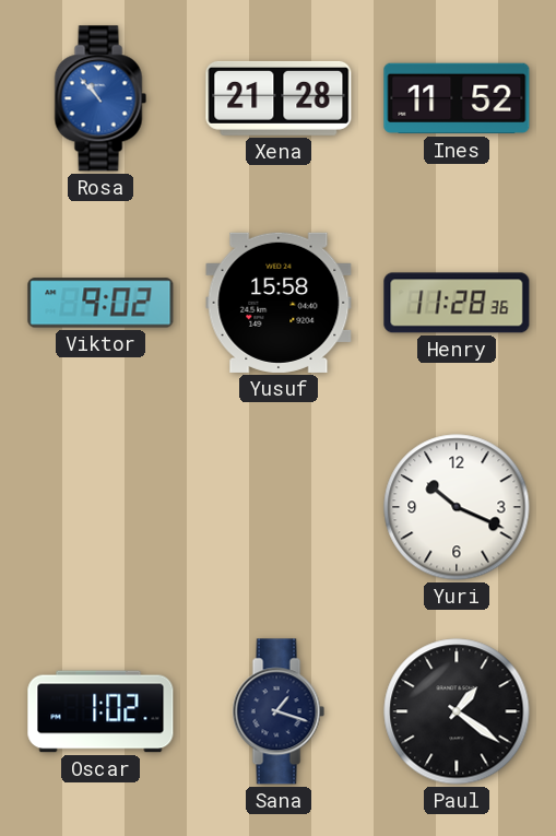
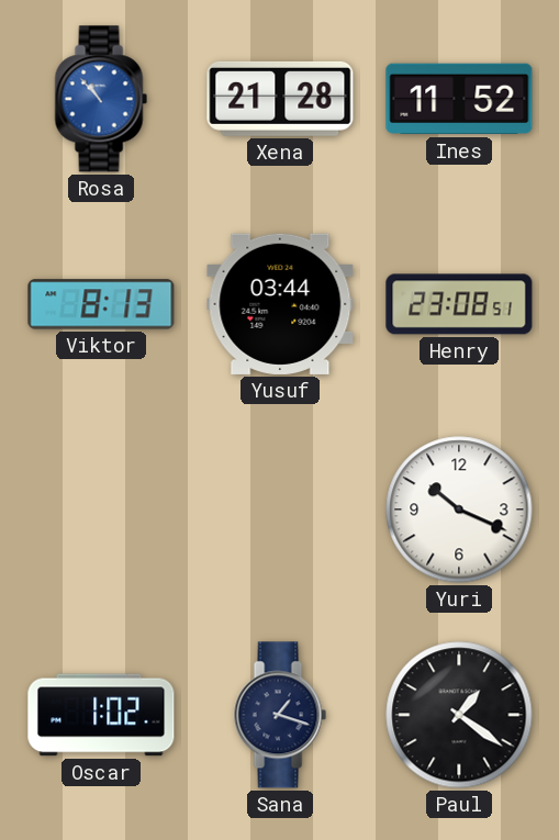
Viktor: 9:02 -> 8:13
Yusuf: 15:58 -> 03:44
Henry: 11:28 -> 23:08
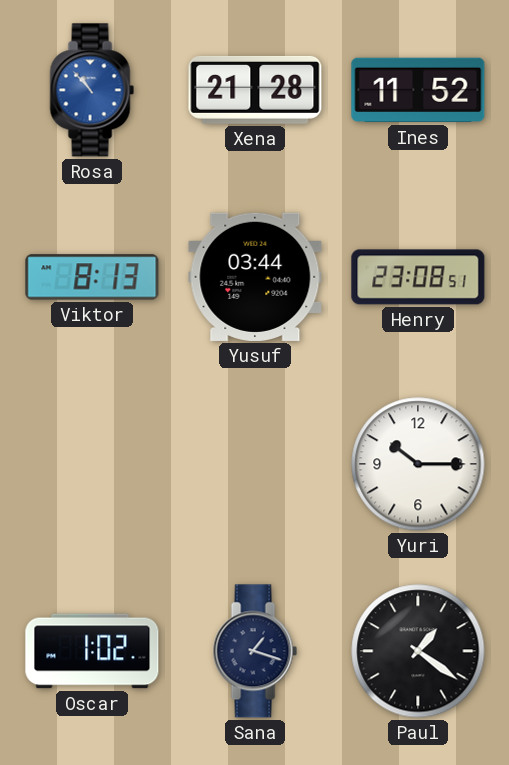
Yuri: 10:19 -> 10:15
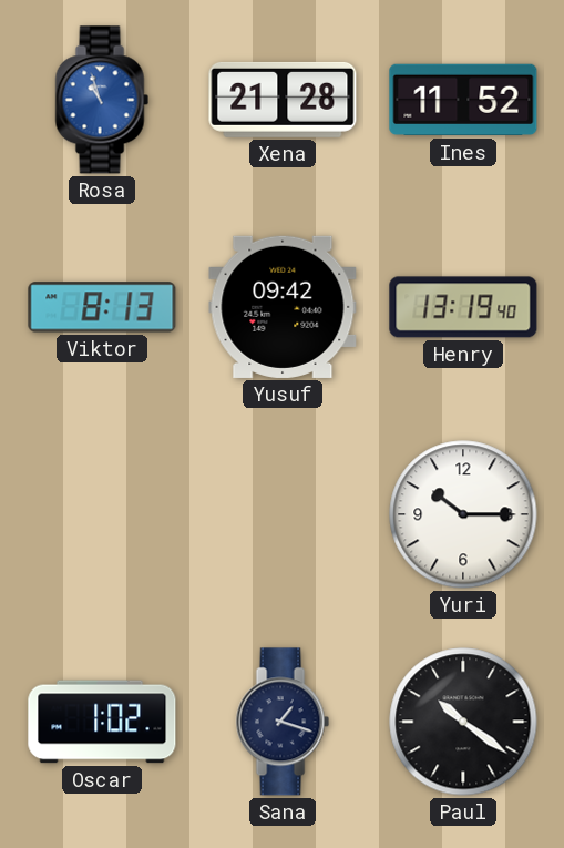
Rosa: 10:53 -> 10:57
Yusuf: 03:44 -> 09:42
Henry: 23:08 -> 13:19
Paul: 1:21 -> 10:21
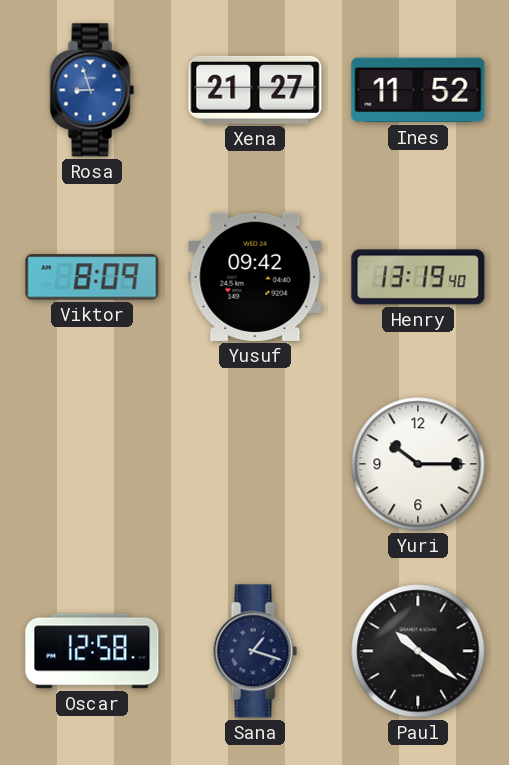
Rosa: 10:57 -> 8:57
Xena: 21:28 -> 21:27
Viktor: 8:13 -> 8:09
Oscar: 1:02 -> 12:58
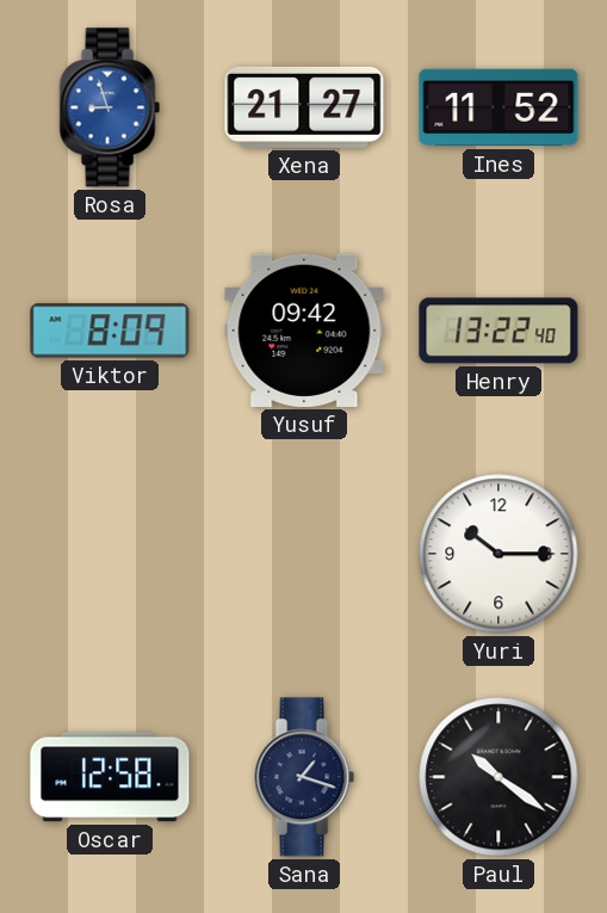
Henry: 13:19 -> 13:22
